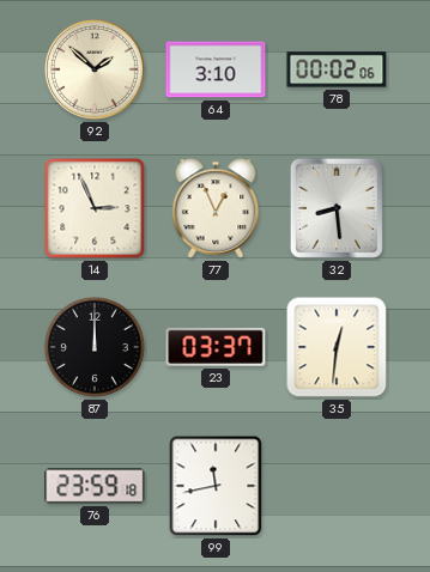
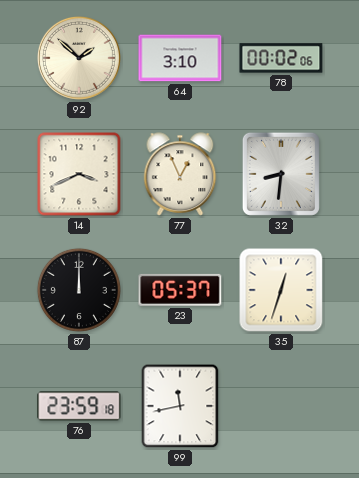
14: 2:56 -> 3:41
32: 8:29 -> 8:31
23: 03:37 -> 05:37
35: 12:31 -> 12:33
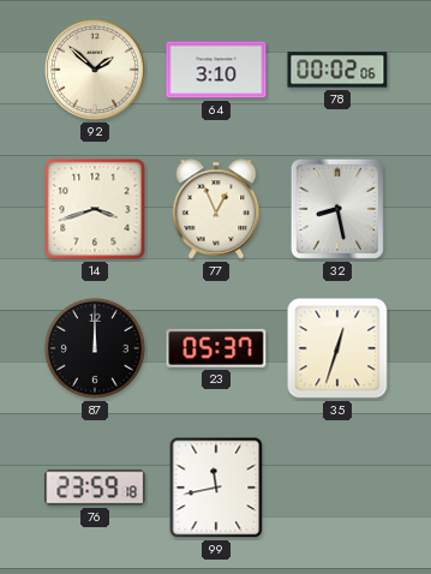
14: 3:41 -> 3:42
32: 8:31 -> 8:28
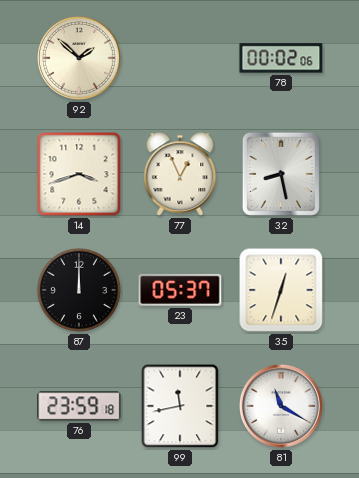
64: 3:10 -> none
81: none -> 11:20
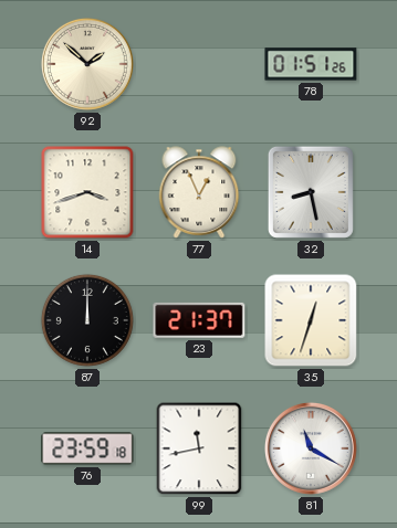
78: 00:02 -> 01:51
23: 05:37 -> 21:37
